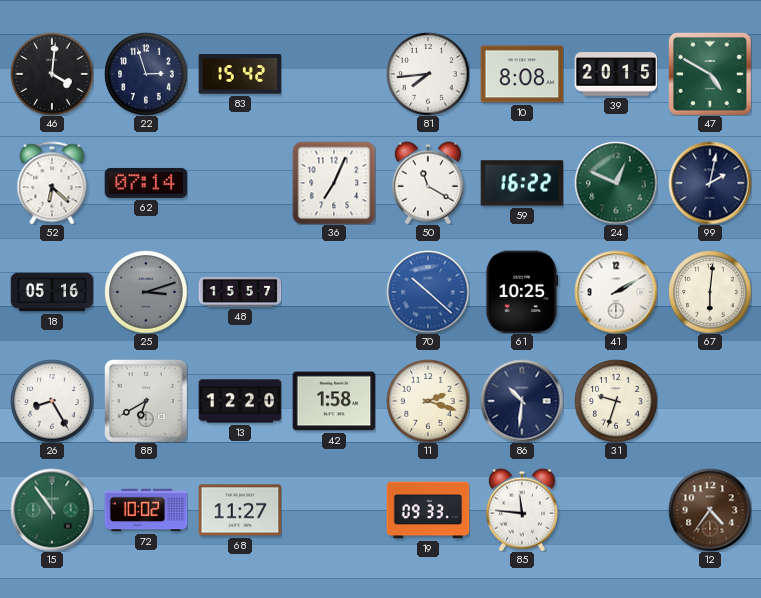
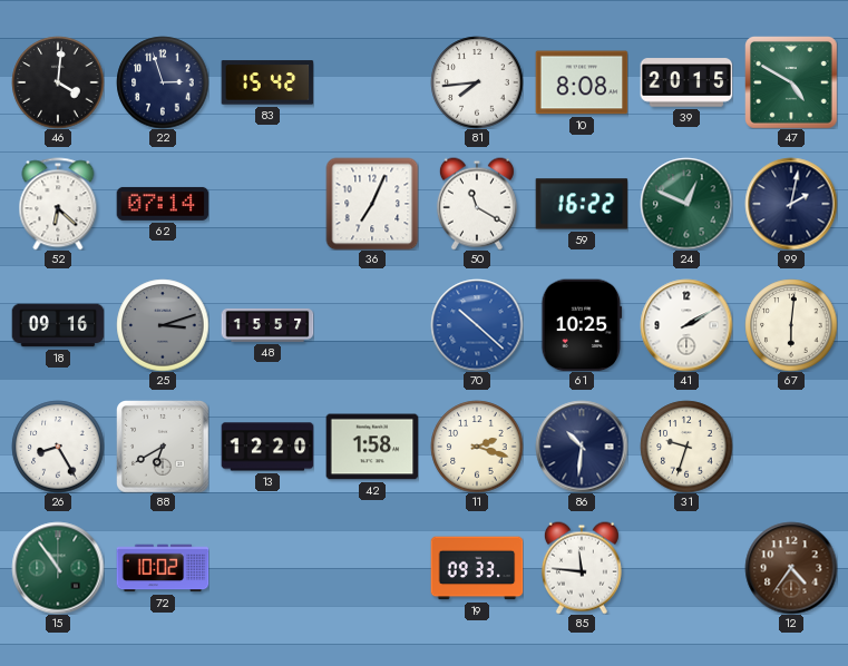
18: 05:16 -> 09:16
68: 11:27 -> none
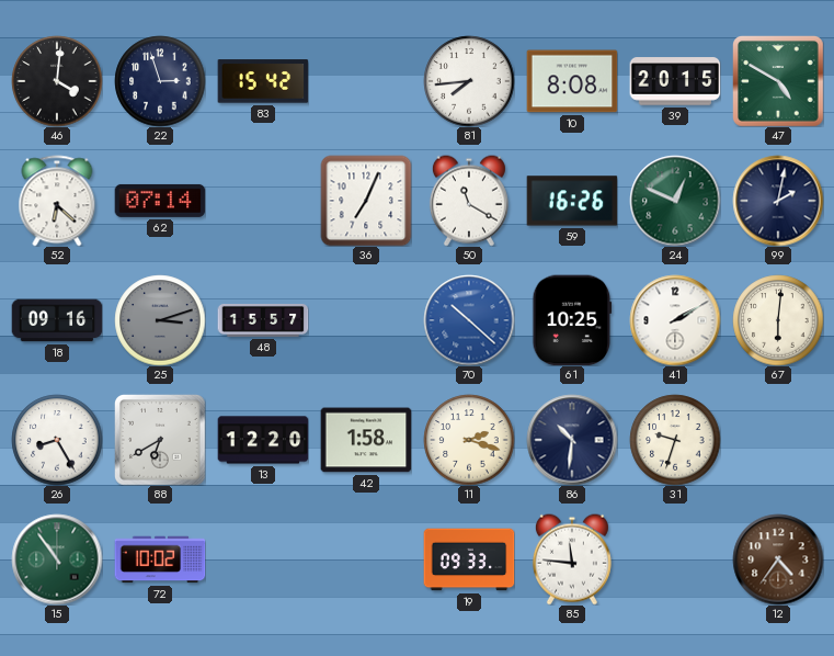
59: 16:22 -> 16:26
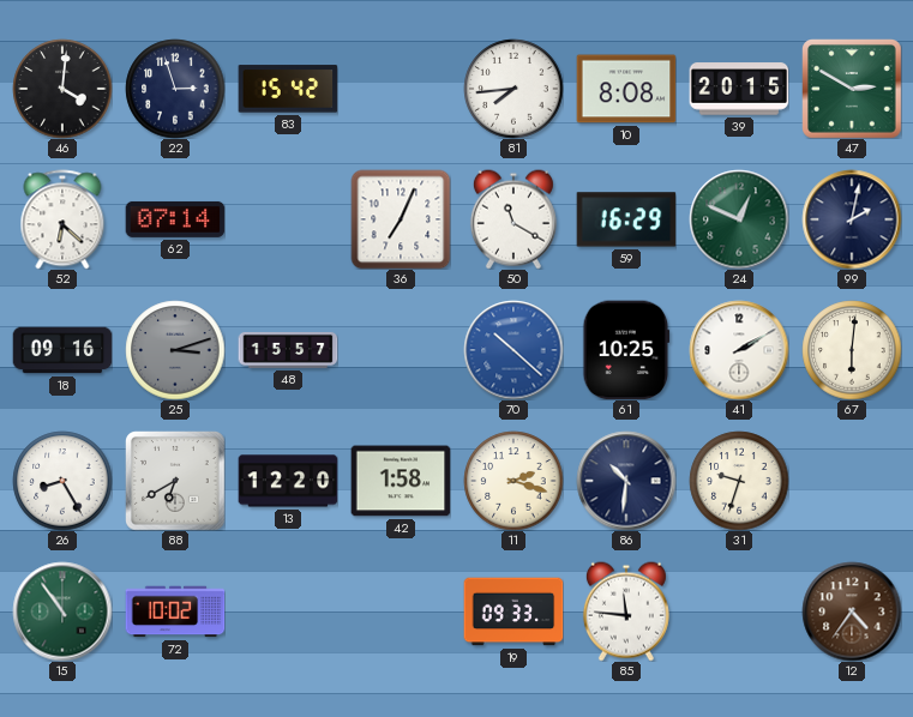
47: 4:50 -> 2:50
59: 16:26 -> 16:29
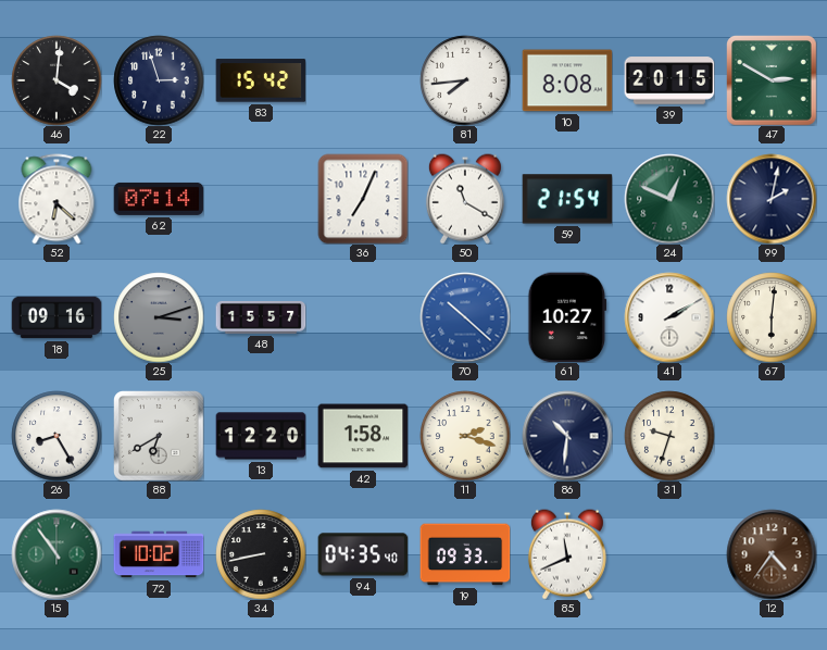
59: 16:29 -> 21:54
61: 10:25 -> 10:27
34: none -> 8:43
94: none -> 04:35
85: 11:46 -> 11:41
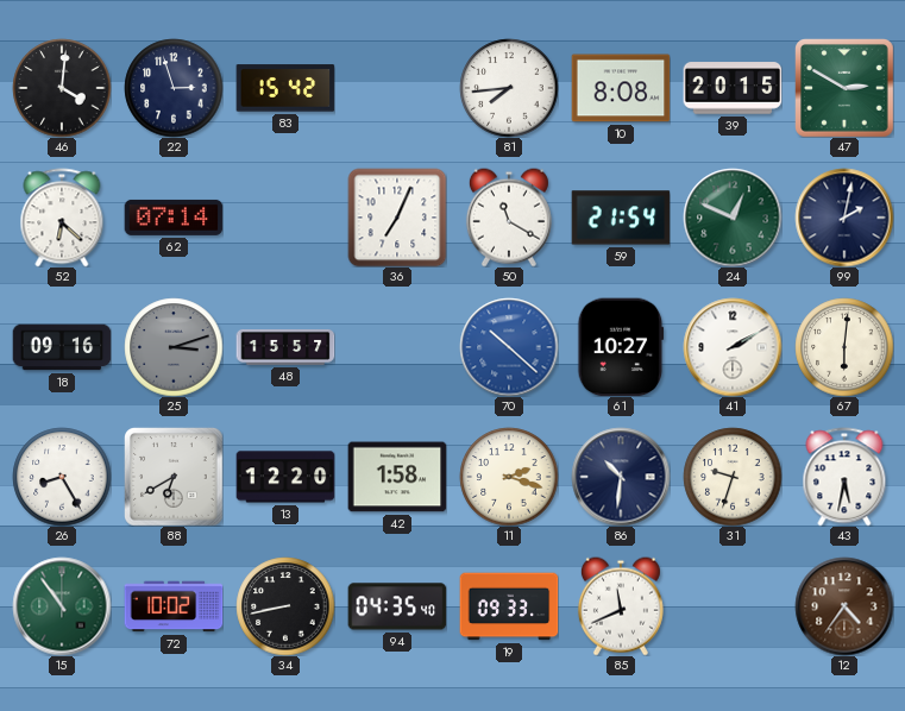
43: none -> 5:32
